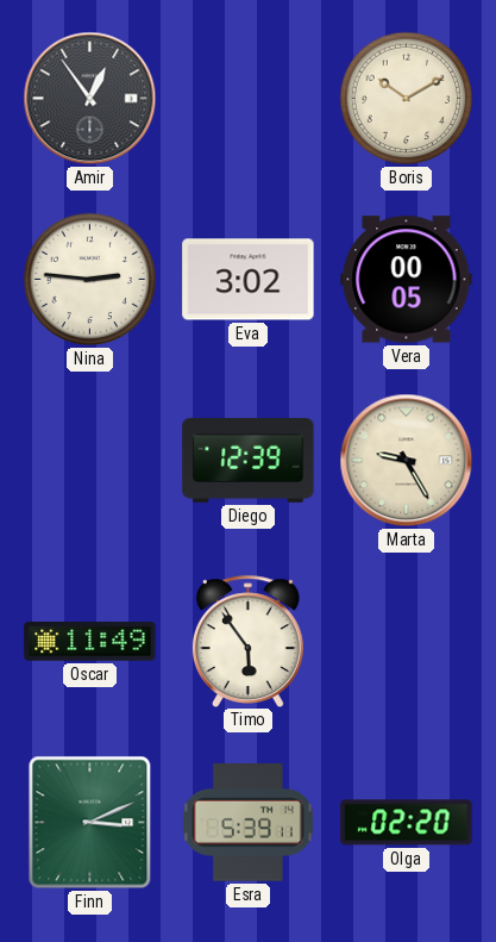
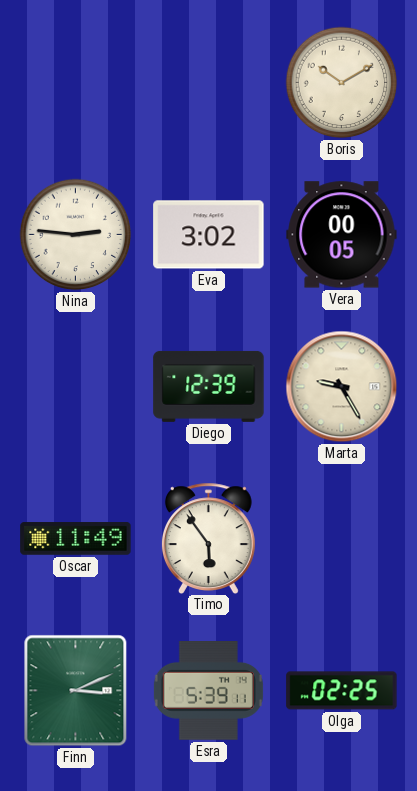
Amir: 12:54 -> none
Olga: 02:20 -> 02:25
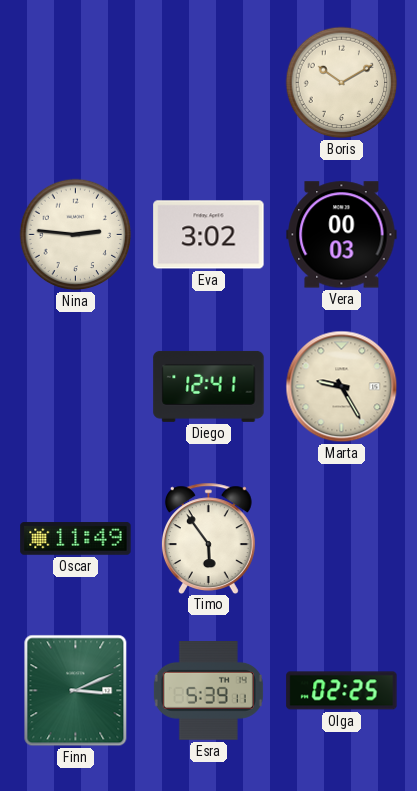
Vera: 00:05 -> 00:03
Diego: 12:39 -> 12:41
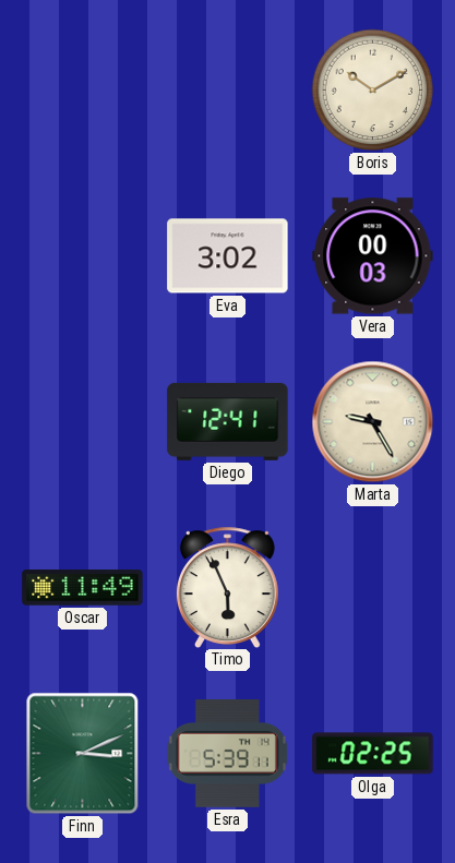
Nina: 2:46 -> none
Timo: 5:54 -> 5:56
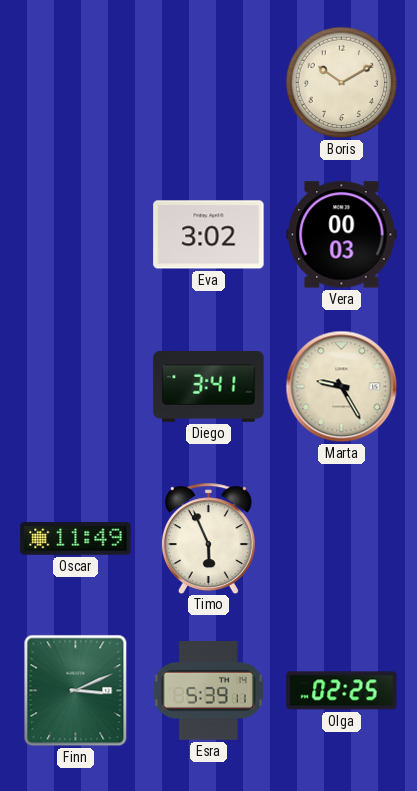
Diego: 12:41 -> 3:41
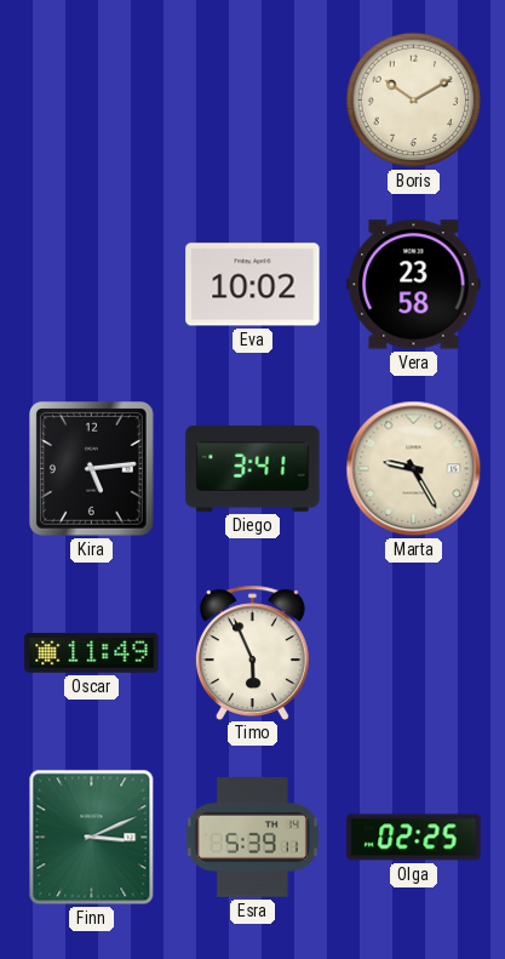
Eva: 3:02 -> 10:02
Vera: 00:03 -> 23:58
Kira: none -> 5:14
